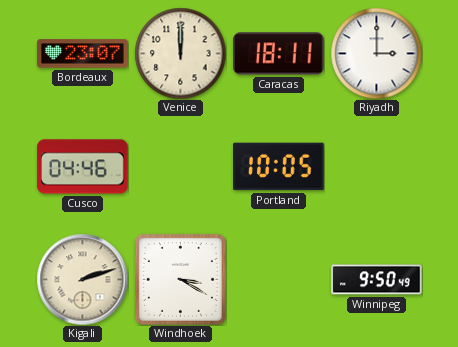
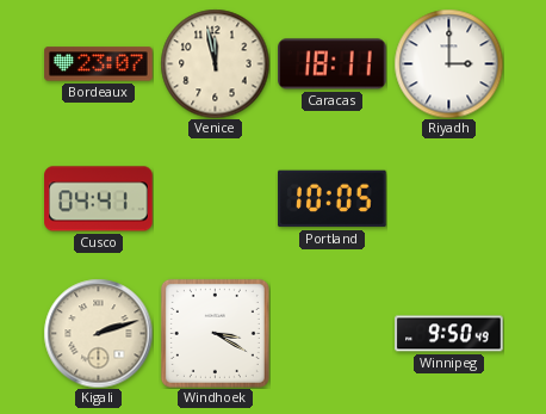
Venice: 12:00 -> 11:58
Cusco: 04:46 -> 04:41
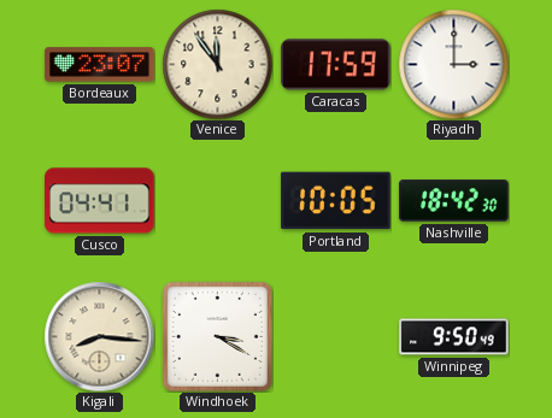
Venice: 11:58 -> 11:54
Caracas: 18:11 -> 17:59
Nashville: none -> 18:42
Kigali: 2:12 -> 8:16
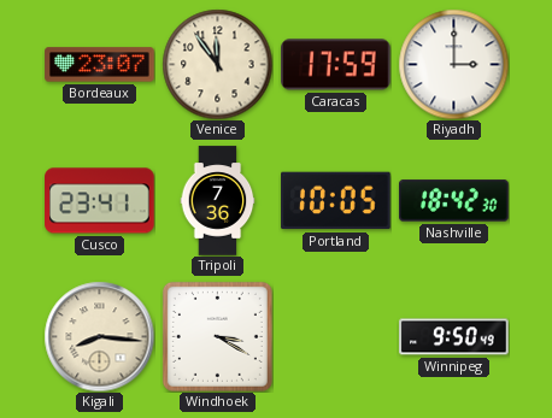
Cusco: 04:41 -> 23:41
Tripoli: none -> 7:36
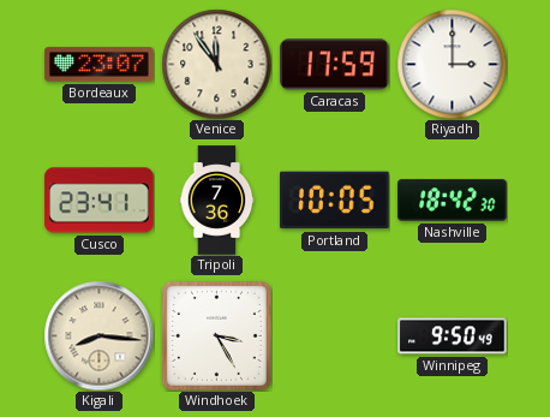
Windhoek: 3:20 -> 3:25
